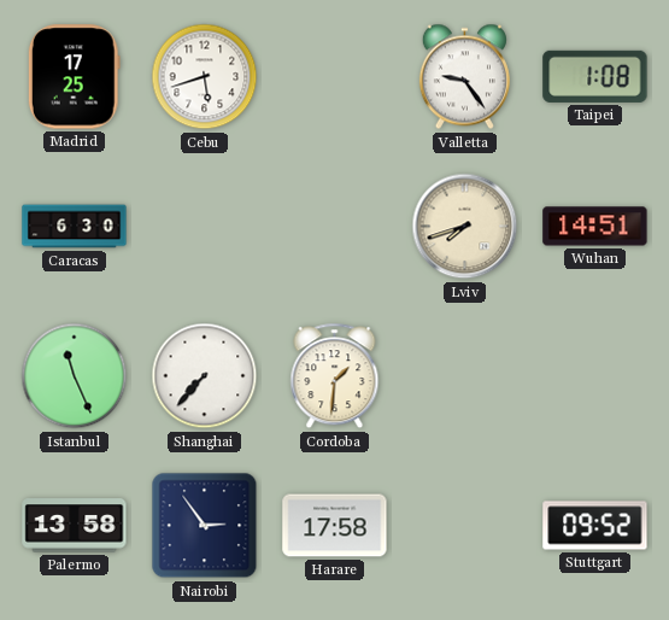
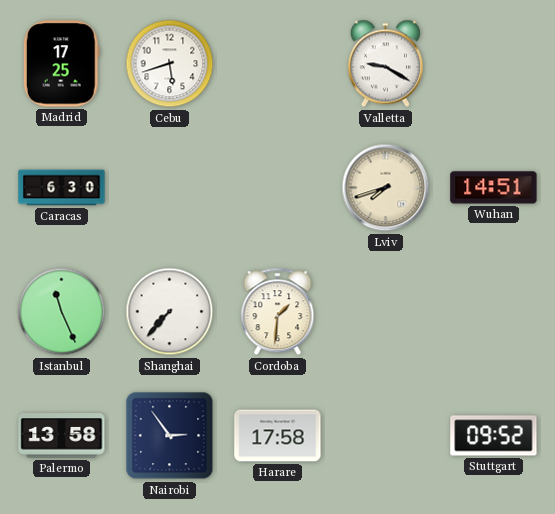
Valletta: 9:24 -> 9:20
Taipei: 1:08 -> none
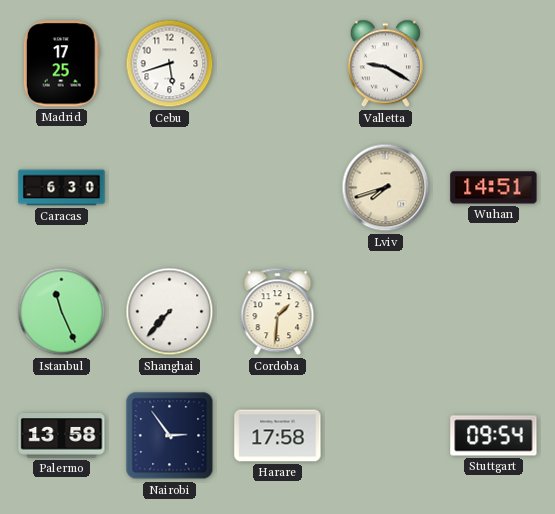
Stuttgart: 09:52 -> 09:54
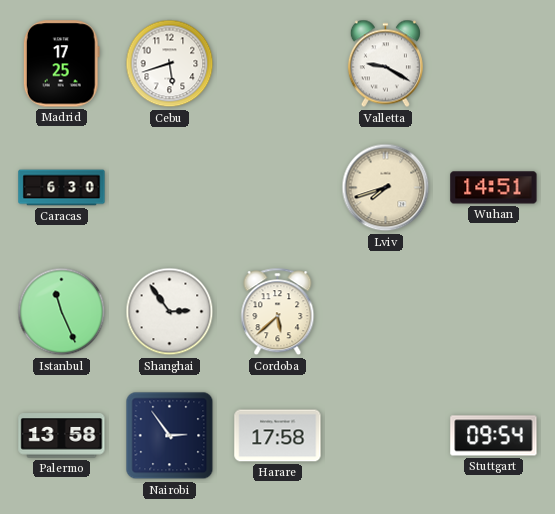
Shanghai: 7:37 -> 2:54
Cordoba: 1:31 -> 5:38
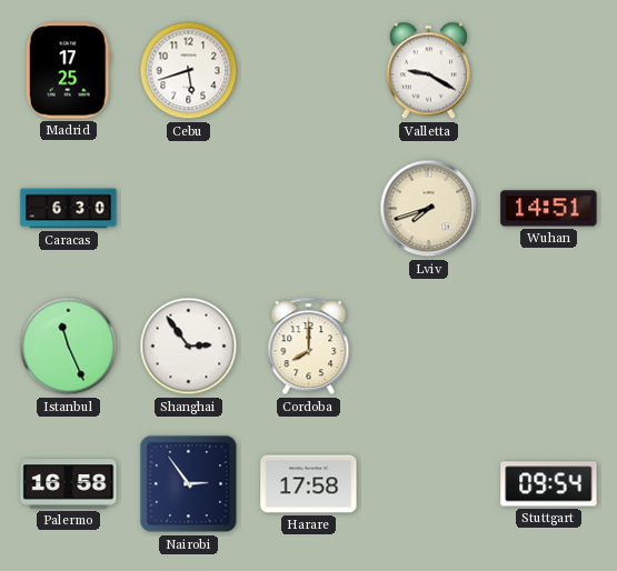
Cordoba: 5:38 -> 8:00
Palermo: 13:58 -> 16:58
